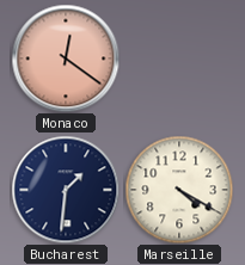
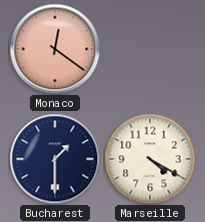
Bucharest: 1:31 -> 1:30
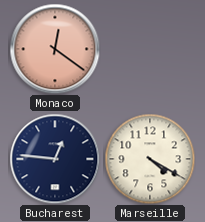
Bucharest: 1:30 -> 12:46
